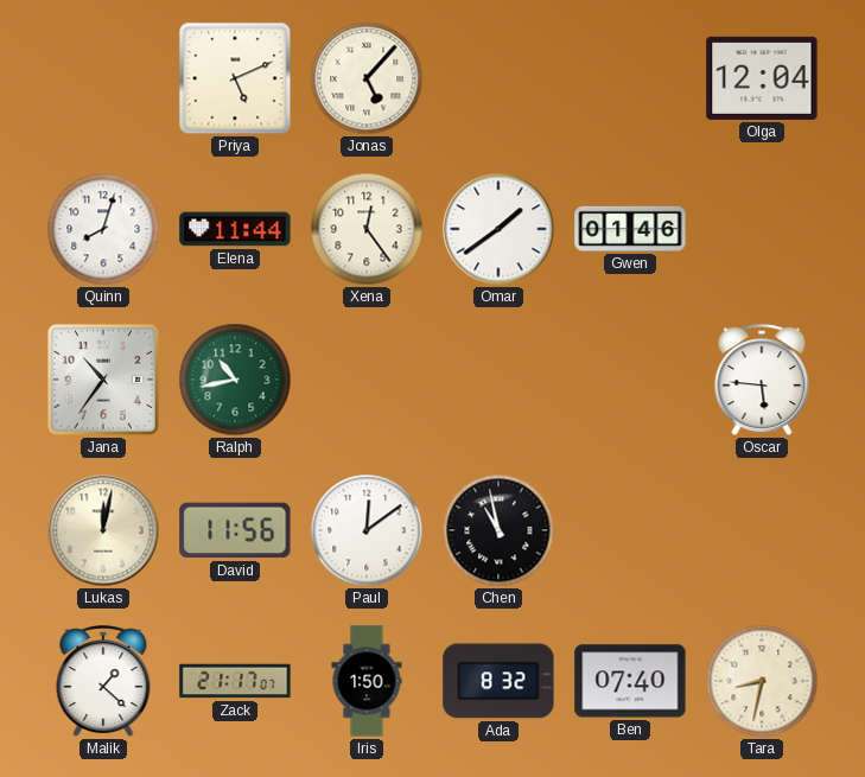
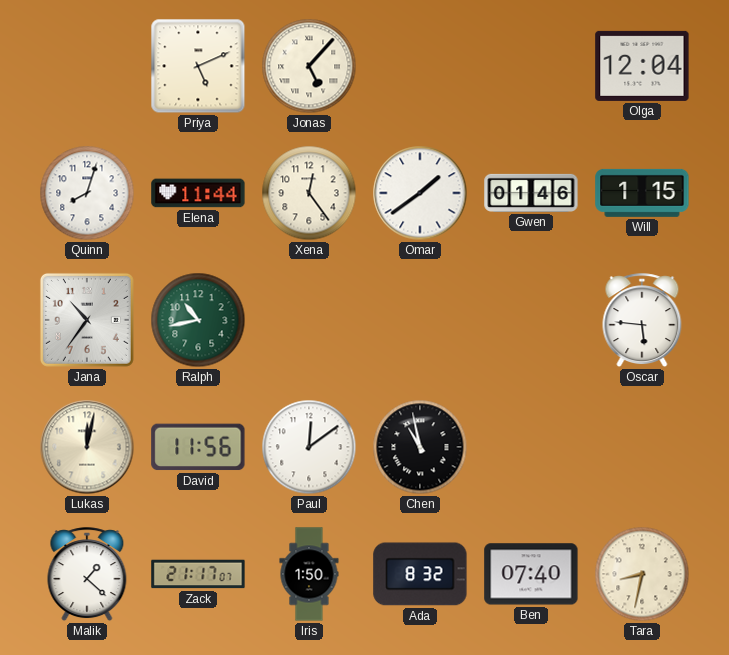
Will: none -> 1:15
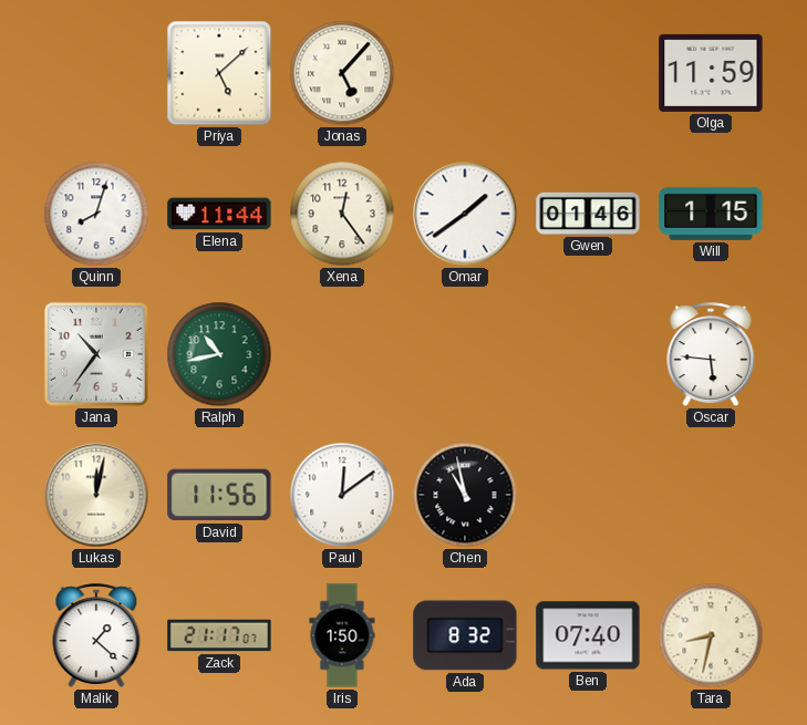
Priya: 5:11 -> 5:08
Olga: 12:04 -> 11:59
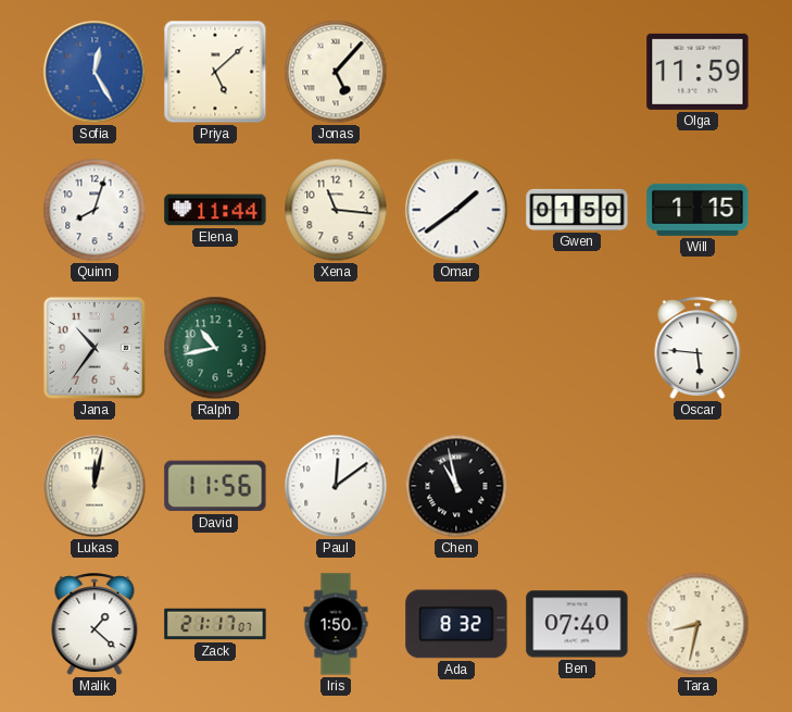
Sofia: none -> 12:25
Xena: 12:24 -> 11:16
Gwen: 01:46 -> 01:50
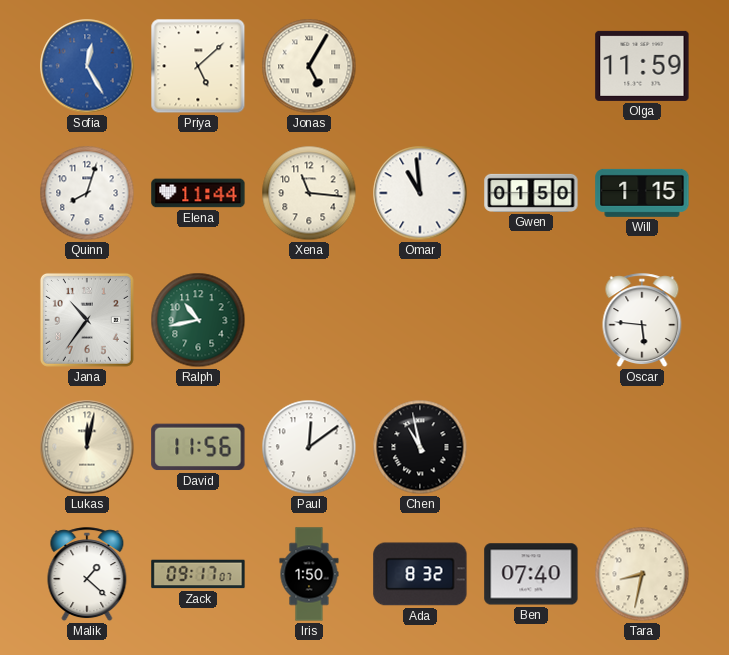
Jonas: 5:07 -> 5:05
Omar: 1:39 -> 10:59
Zack: 21:17 -> 09:17
